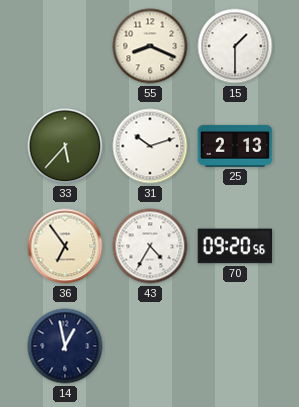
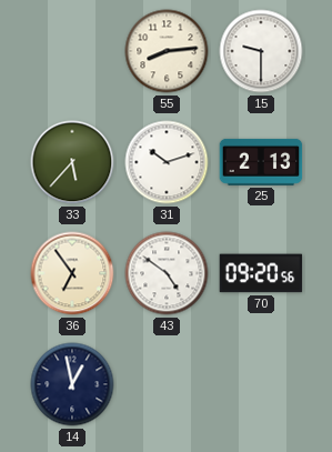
55: 8:19 -> 8:14
15: 1:30 -> 9:30
43: 4:35 -> 4:51
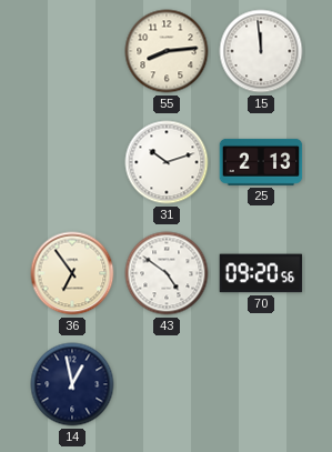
15: 9:30 -> 11:59
33: 5:37 -> none
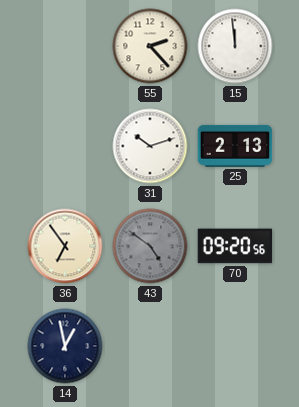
55: 8:14 -> 2:23
43 dial: white -> grey
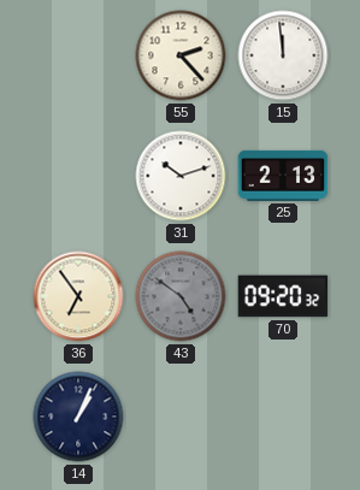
70: 09:20:56 -> 09:20:32
14: 12:58 -> 1:04
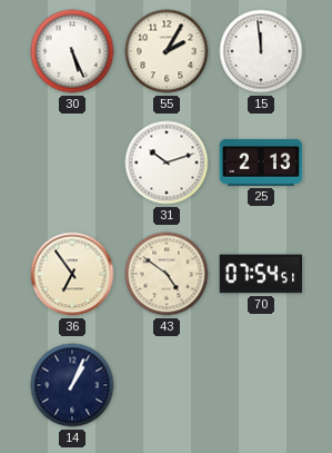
30: none -> 5:26
55: 2:23 -> 2:05
43 dial: grey -> cream
70: 09:20 -> 07:54
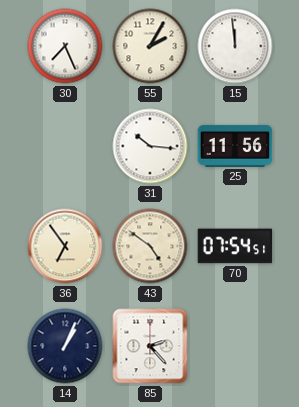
30: 5:26 -> 7:26
31: 10:12 -> 10:16
25: 2:13 -> 11:56
85: none -> 2:23
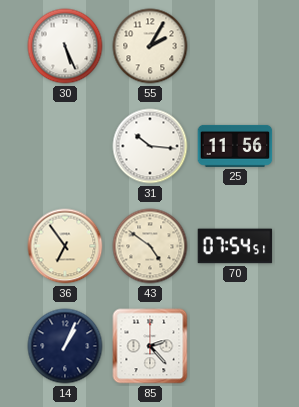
30: 7:26 -> 5:26
15: 11:59 -> none
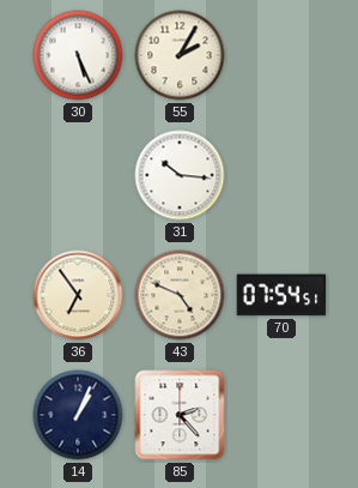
25: 11:56 -> none
43: 4:51 -> 4:49
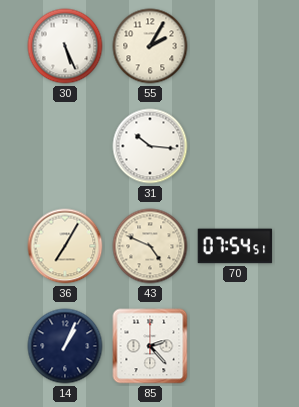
36: 6:54 -> 7:05
